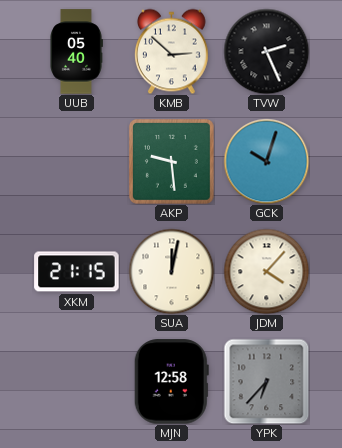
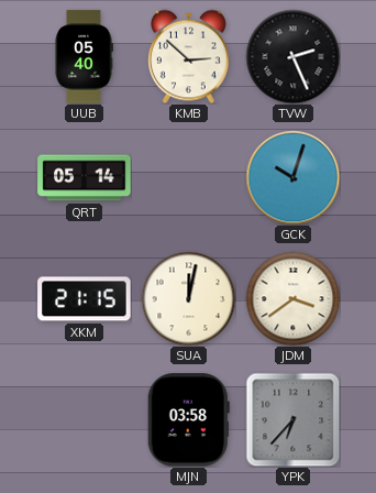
QRT: none -> 05:14
AKP: 9:29 -> none
JDM: 4:07 -> 3:39
MJN: 12:58 -> 03:58
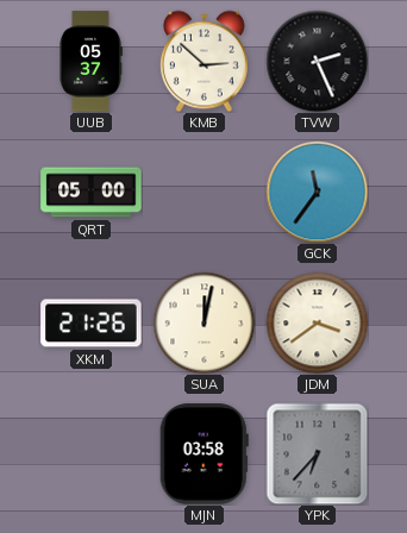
UUB: 05:40 -> 05:37
QRT: 05:14 -> 05:00
GCK: 10:03 -> 11:36
XKM: 21:15 -> 21:26
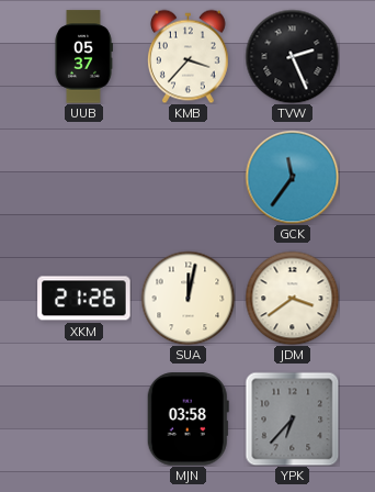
KMB: 2:52 -> 3:37
QRT: 05:00 -> none
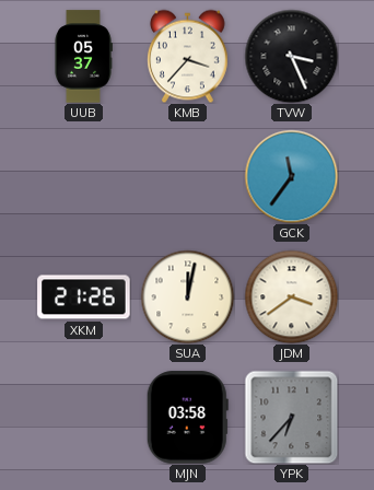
TVW: 2:26 -> 3:26
